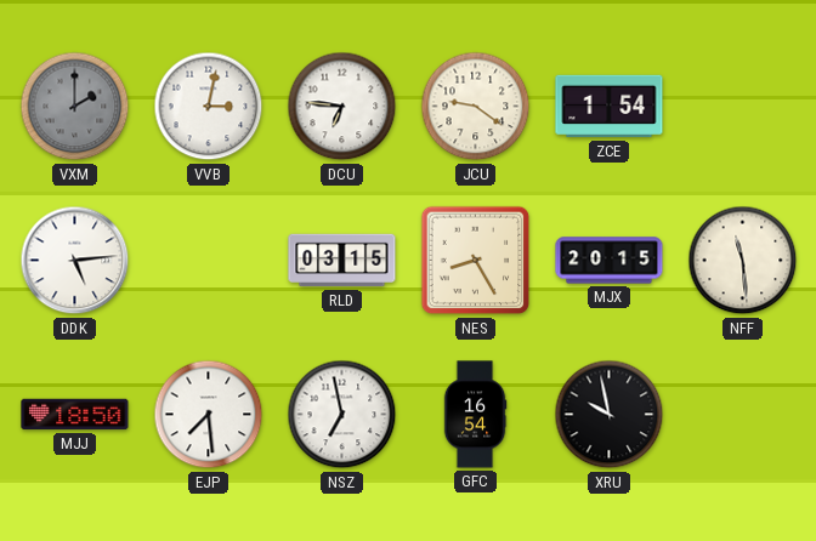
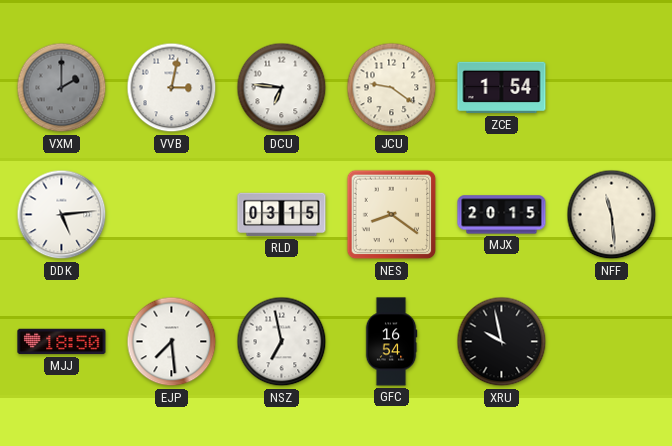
NES: 8:25 -> 8:21
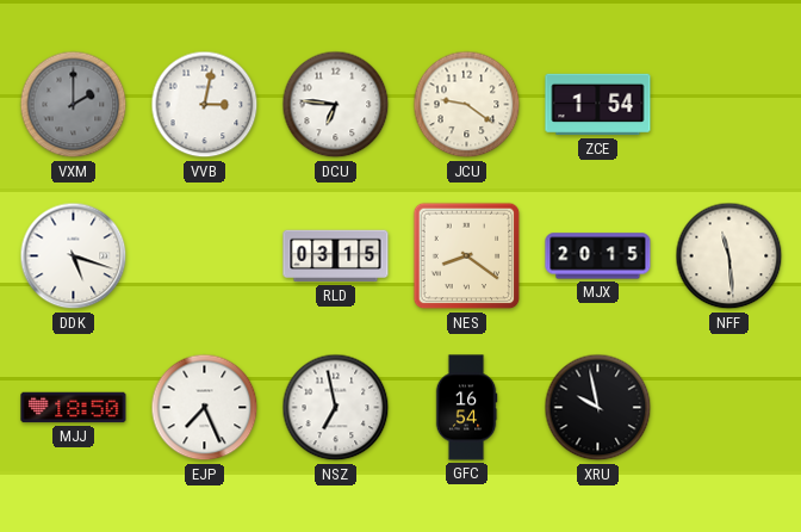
DDK: 5:14 -> 5:18
EJP: 7:29 -> 7:26
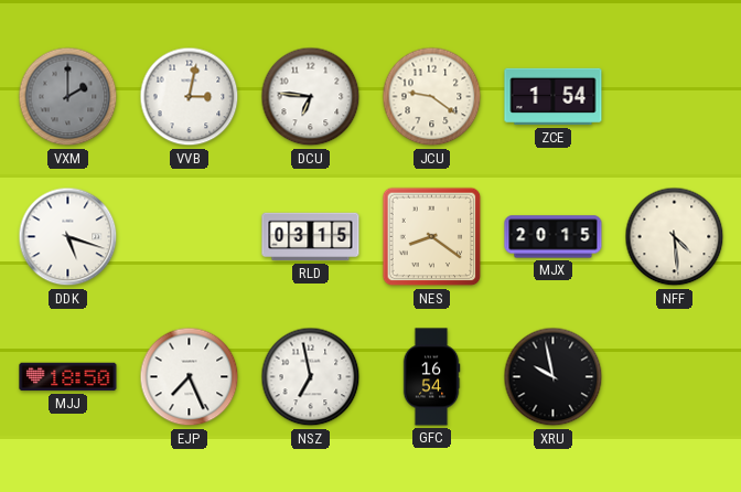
NFF: 11:29 -> 4:29
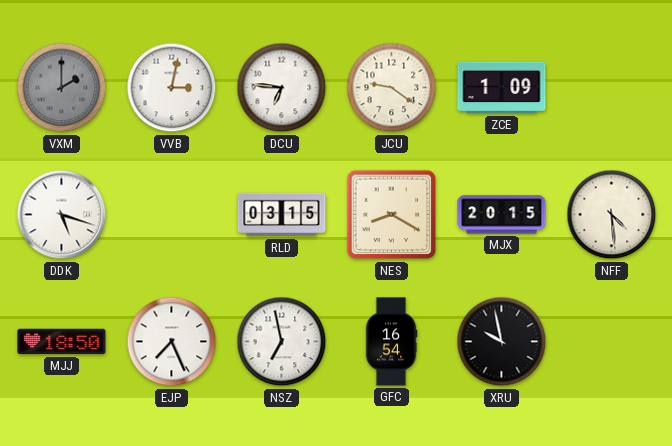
ZCE: 1:54 -> 1:09
NES: 8:21 -> 8:20
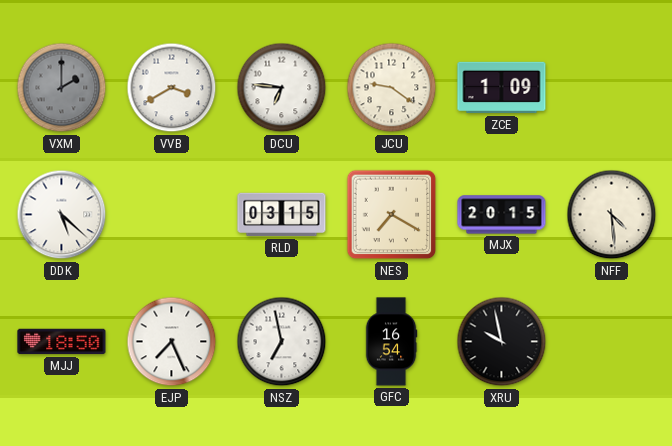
VVB: 3:02 -> 3:40
DDK: 5:18 -> 5:22
NES: 8:20 -> 7:20
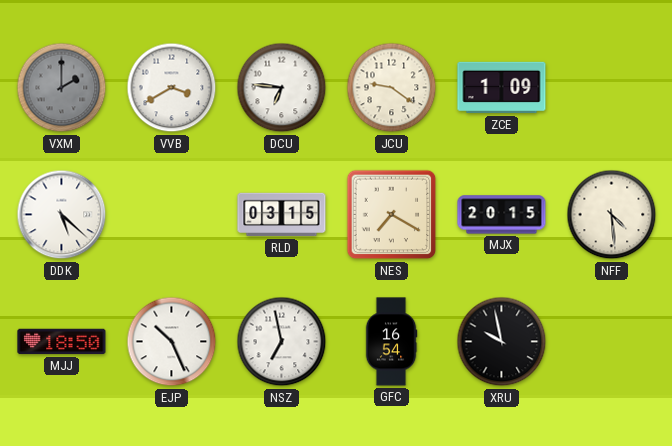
EJP: 7:26 -> 10:26
